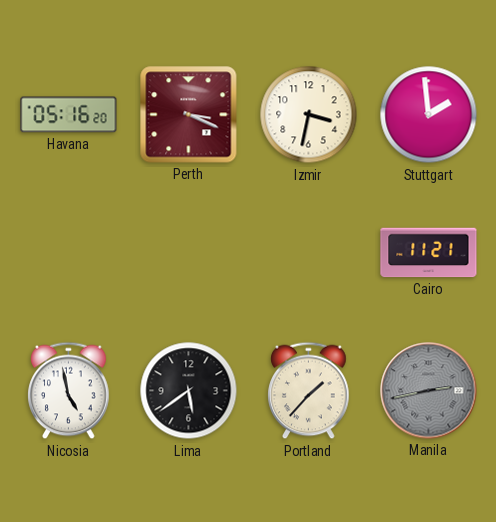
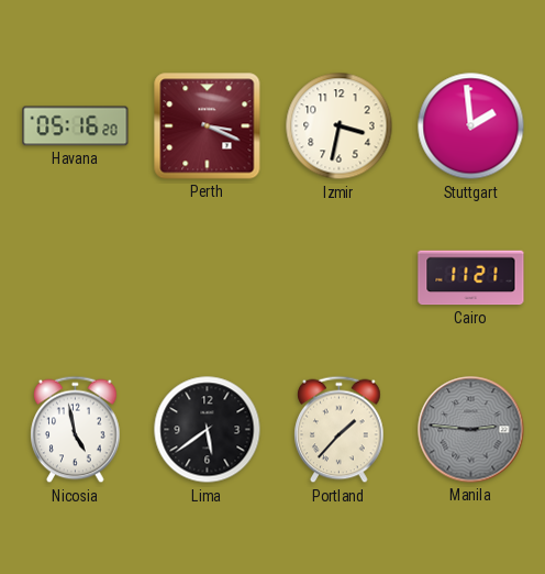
Manila: 2:43 -> 2:46
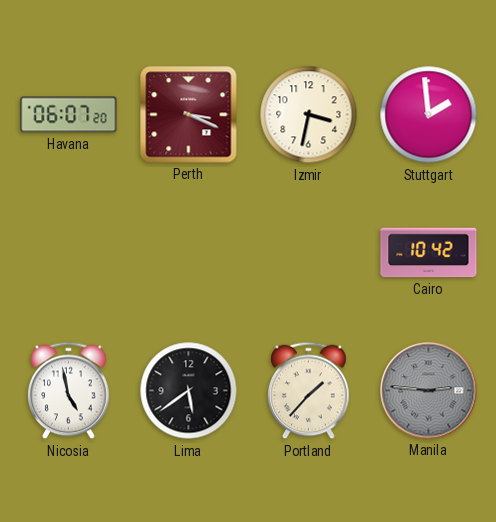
Havana: 05:16 -> 06:07
Cairo: 11:21 -> 10:42
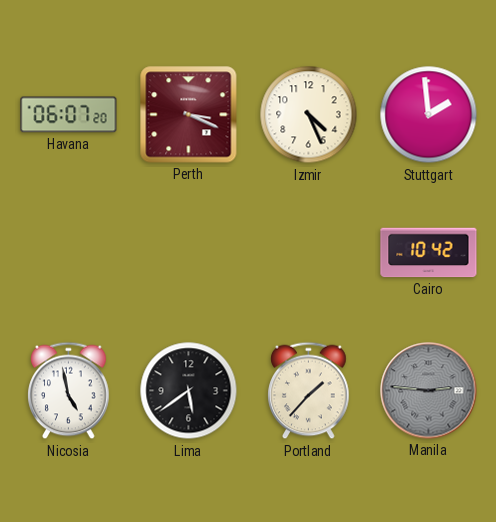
Izmir: 3:32 -> 4:26
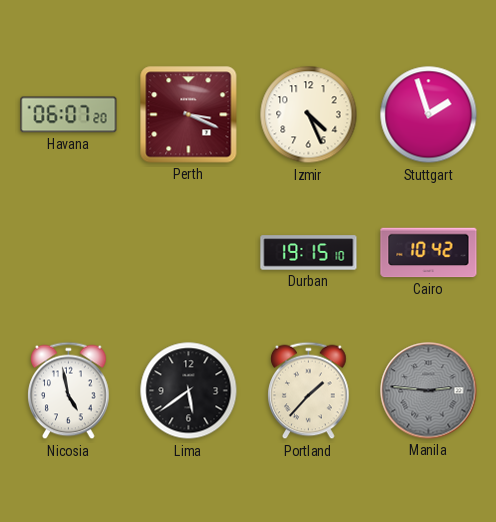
Stuttgart: 1:59 -> 1:57
Durban: none -> 19:15
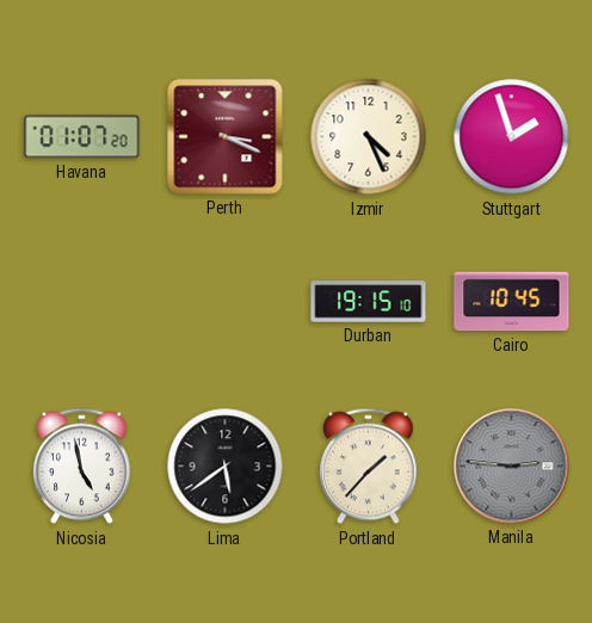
Havana: 06:07 -> 01:07
Cairo: 10:42 -> 10:45
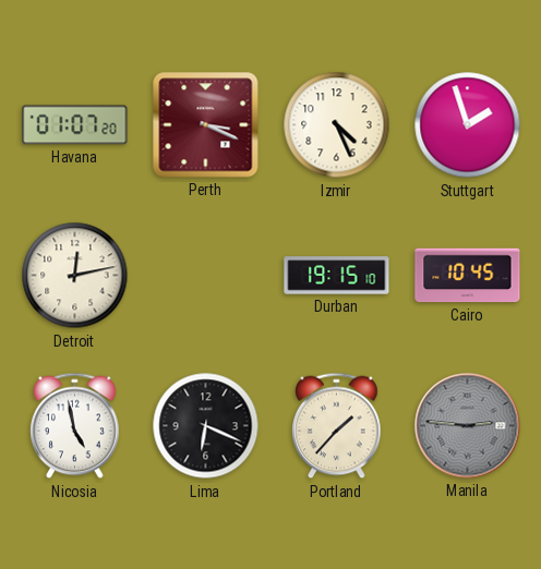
Detroit: none -> 12:13
Lima: 5:39 -> 6:19
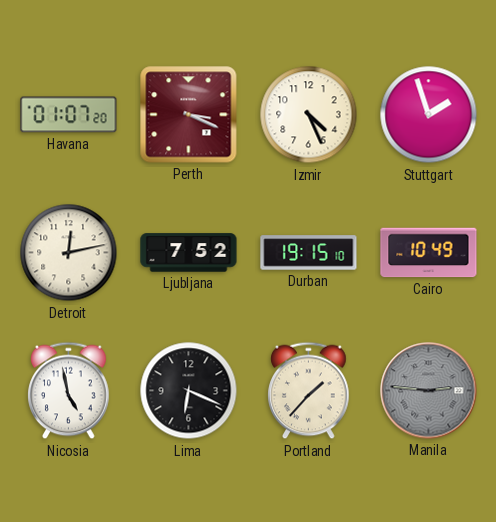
Ljubljana: none -> 7:52
Cairo: 10:45 -> 10:49
